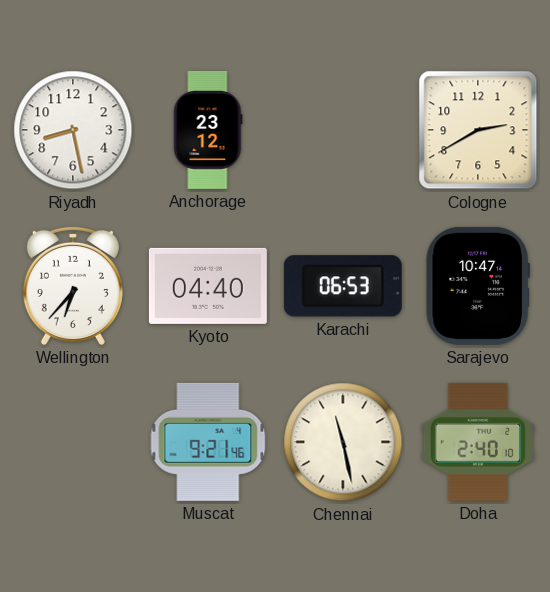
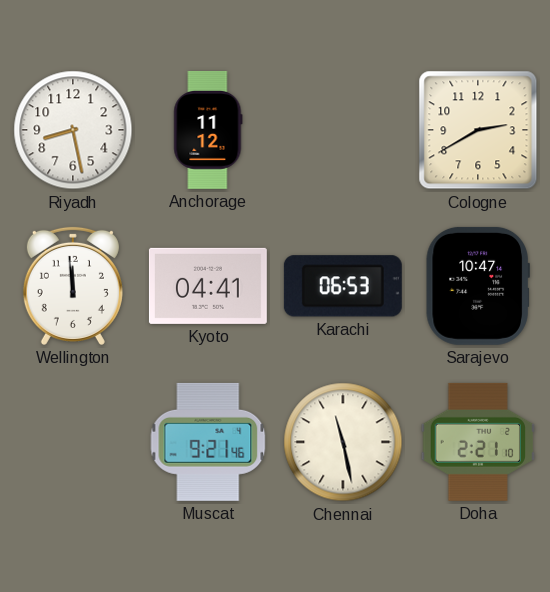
Anchorage: 23:12 -> 11:12
Wellington: 6:37 -> 11:59
Kyoto: 04:40 -> 04:41
Doha: 2:40 -> 2:21
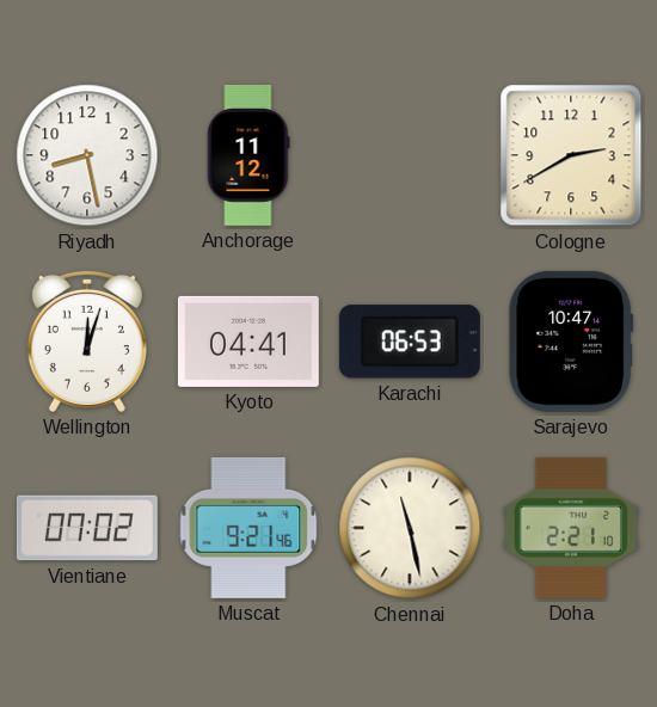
Wellington: 11:59 -> 12:03
Vientiane: none -> 07:02
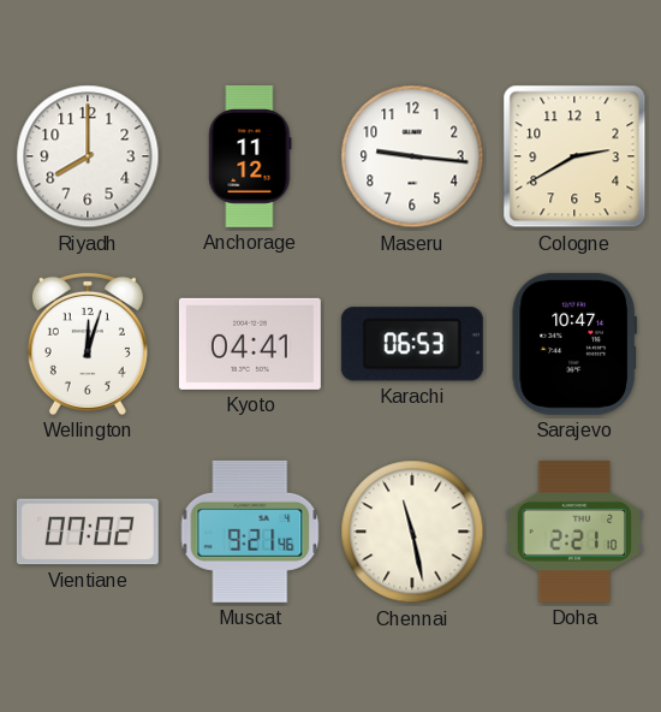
Riyadh: 8:28 -> 8:00
Maseru: none -> 9:16
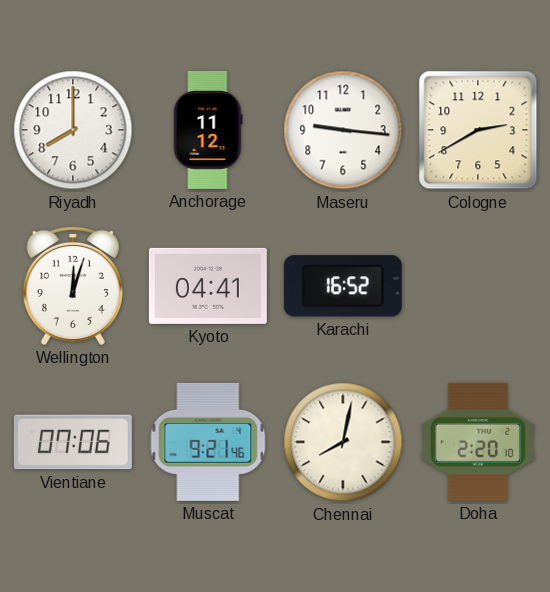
Karachi: 06:53 -> 16:52
Sarajevo: 10:47 -> none
Vientiane: 07:02 -> 07:06
Chennai: 11:28 -> 8:02
Doha: 2:21 -> 2:20
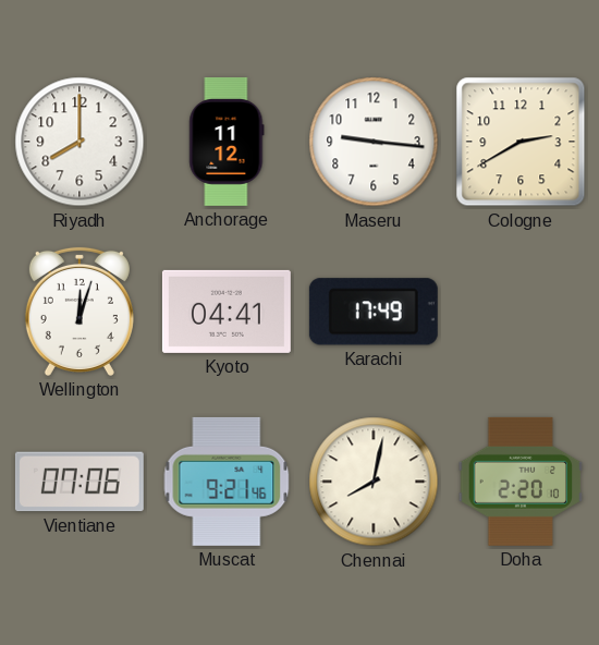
Karachi: 16:52 -> 17:49
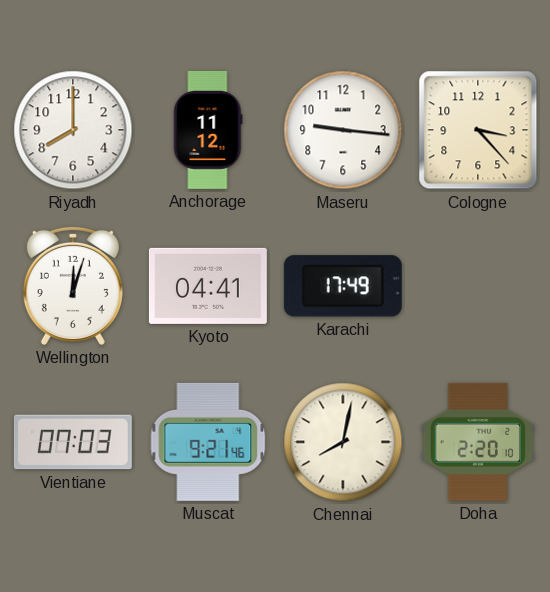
Cologne: 2:40 -> 3:23
Vientiane: 07:06 -> 07:03
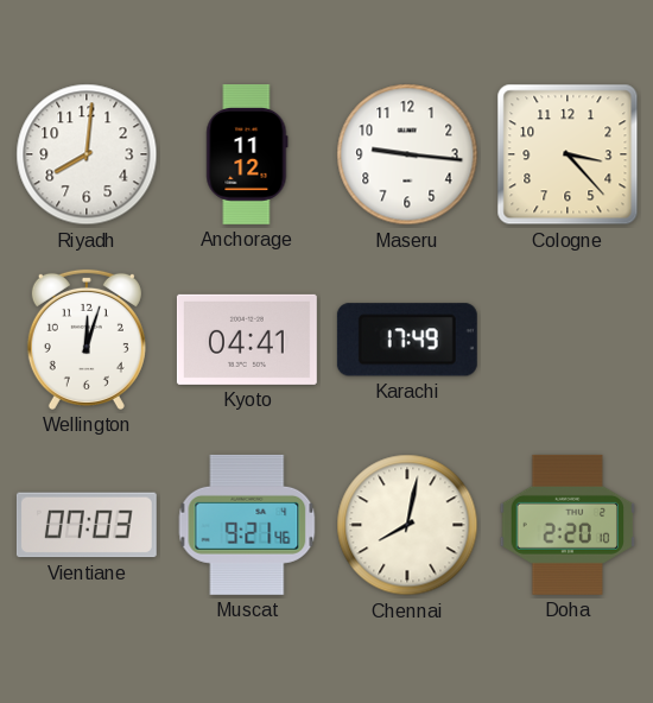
Riyadh: 8:00 -> 8:01
